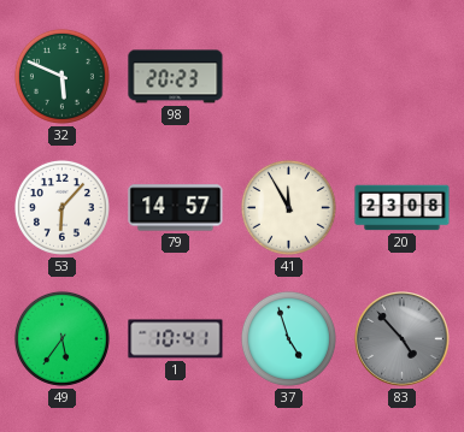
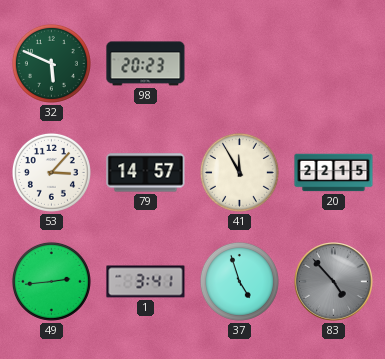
53: 6:07 -> 3:07
20: 23:08 -> 22:15
49: 5:36 -> 2:44
1: 10:41 -> 3:41
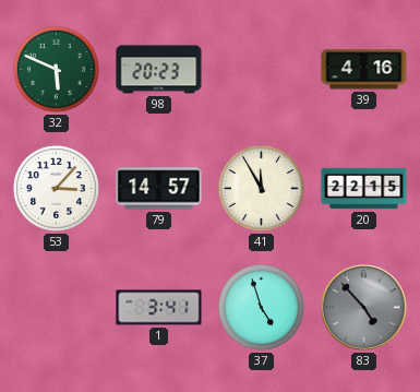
39: none -> 4:16
49: 2:44 -> none
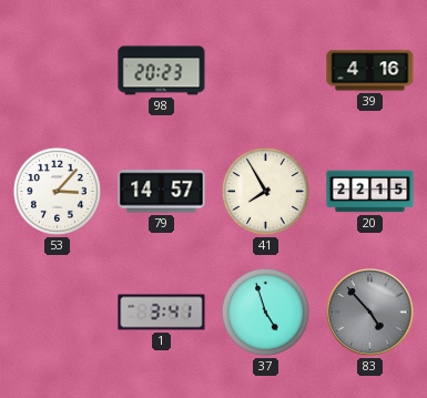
32: 5:49 -> none
41: 11:55 -> 7:55
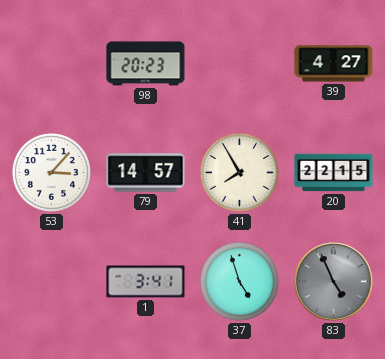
39: 4:16 -> 4:27
83: 4:53 -> 4:56
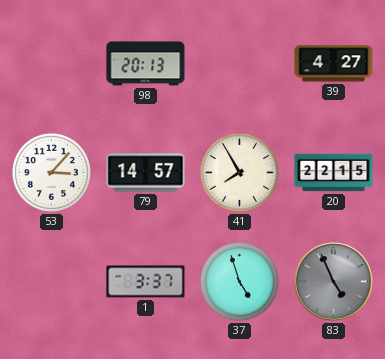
98: 20:23 -> 20:13
1: 3:41 -> 3:37
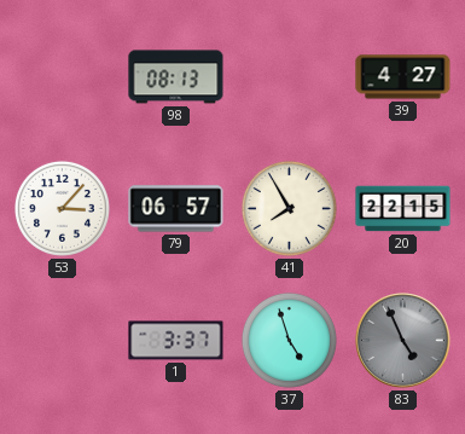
98: 20:13 -> 08:13
79: 14:57 -> 06:57
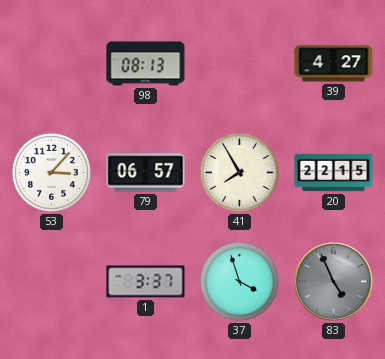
37: 4:57 -> 3:57
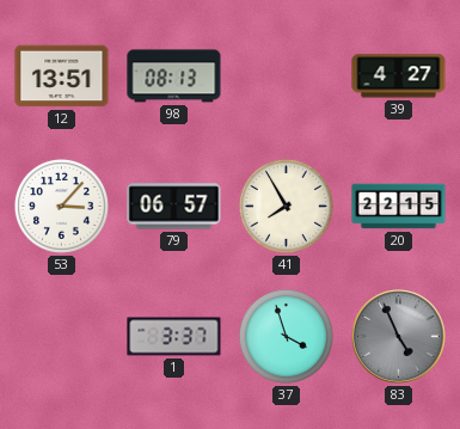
12: none -> 13:51
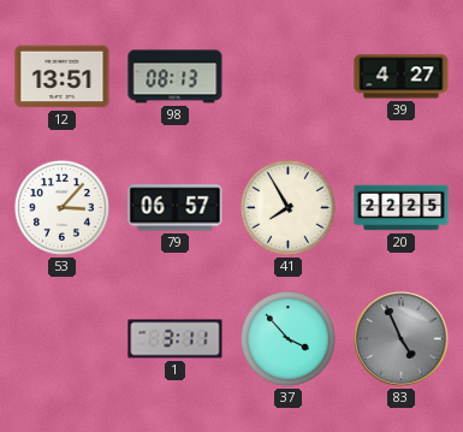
20: 22:15 -> 22:25
1: 3:37 -> 3:11
37: 3:57 -> 3:53
